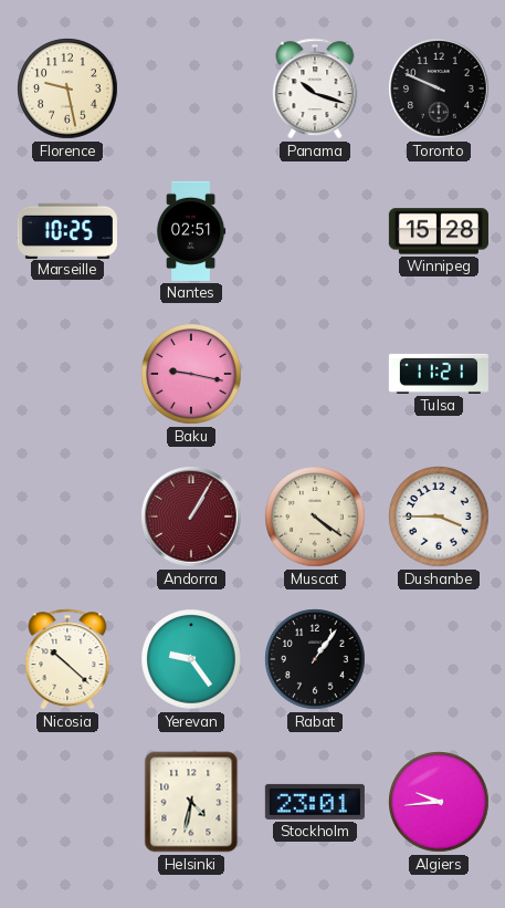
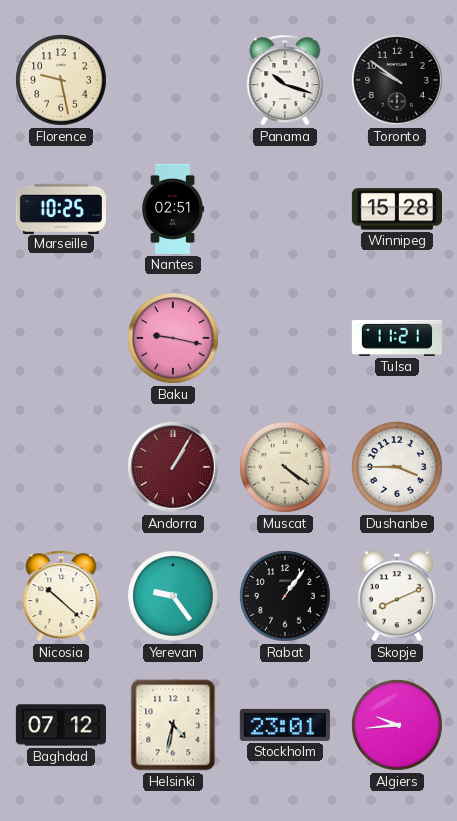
Toronto: 9:49 -> 9:51
Skopje: none -> 8:11
Baghdad: none -> 07:12
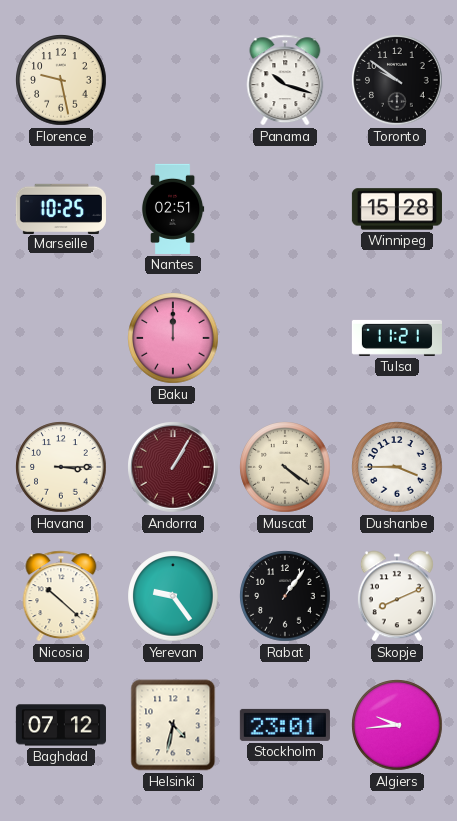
Baku: 9:17 -> 12:00
Havana: none -> 3:15
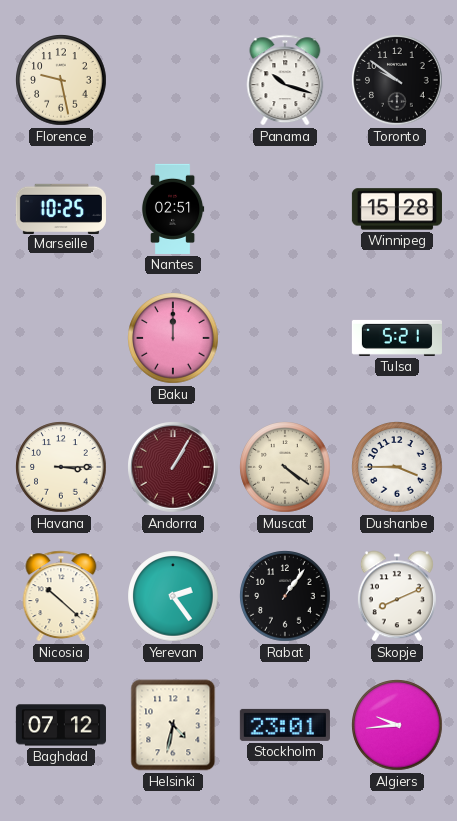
Tulsa: 11:21 -> 5:21
Yerevan: 9:24 -> 2:24
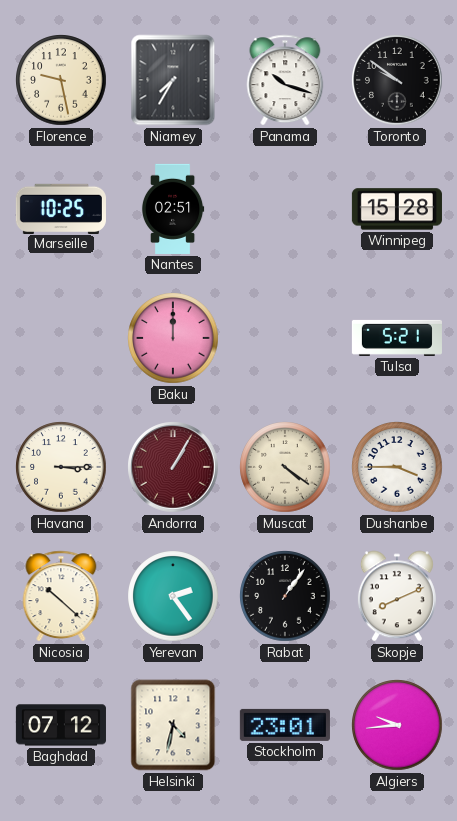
Niamey: none -> 7:35
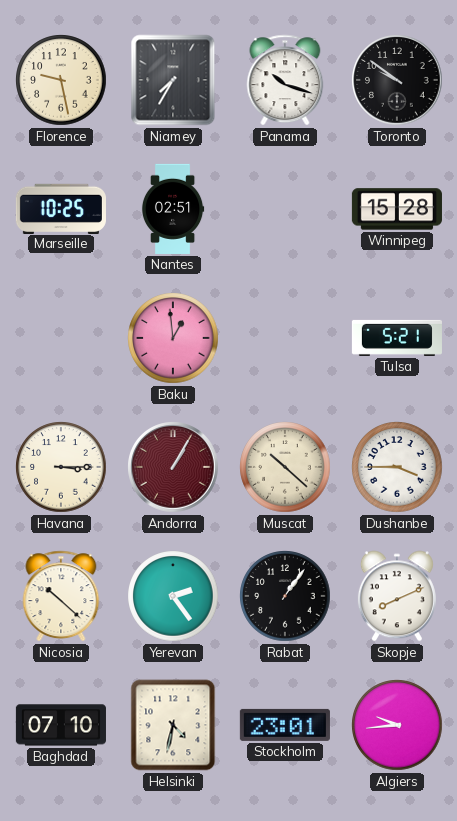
Baku: 12:00 -> 12:59
Muscat: 4:21 -> 10:22
Baghdad: 07:12 -> 07:10
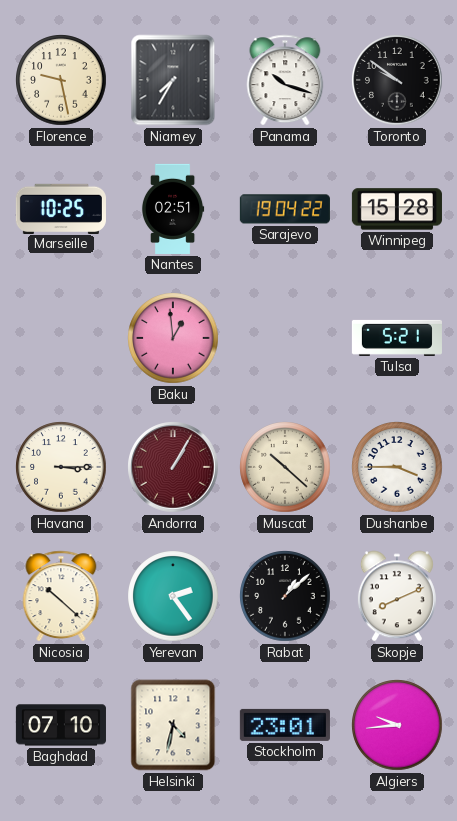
Sarajevo: none -> 19:04
Rabat: 1:06 -> 1:08
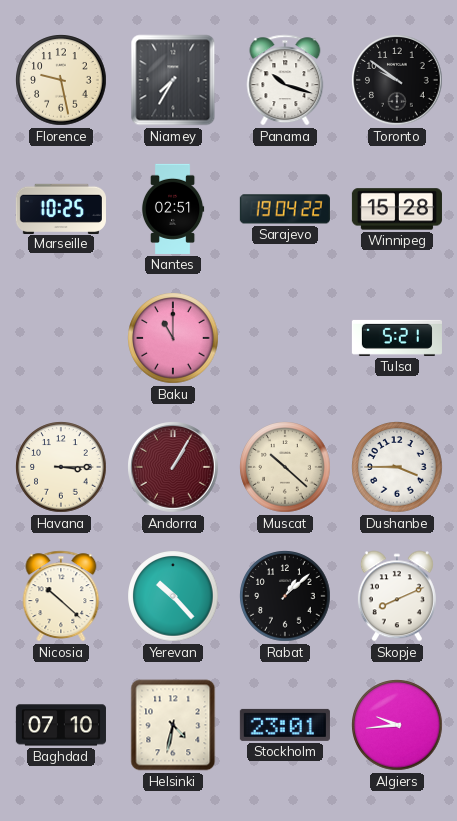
Baku: 12:59 -> 11:00
Yerevan: 2:24 -> 10:23
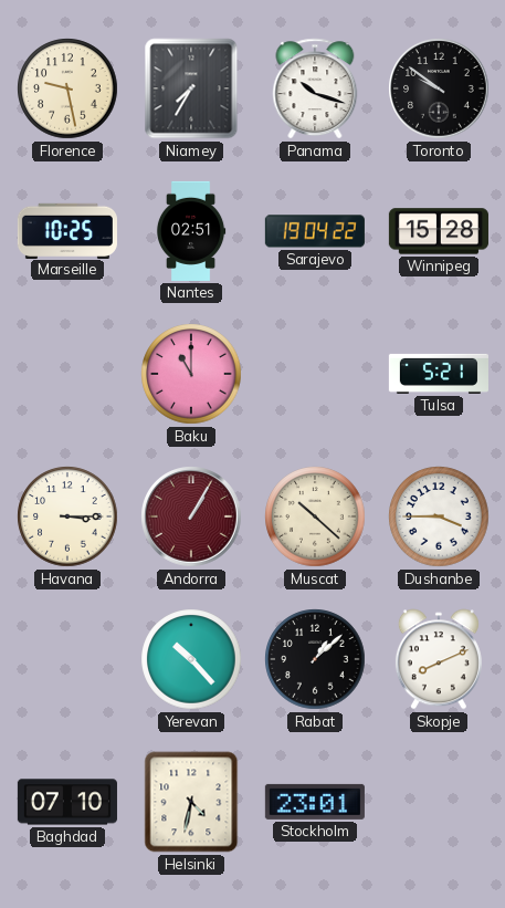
Nicosia: 10:22 -> none
Algiers: 9:44 -> none
